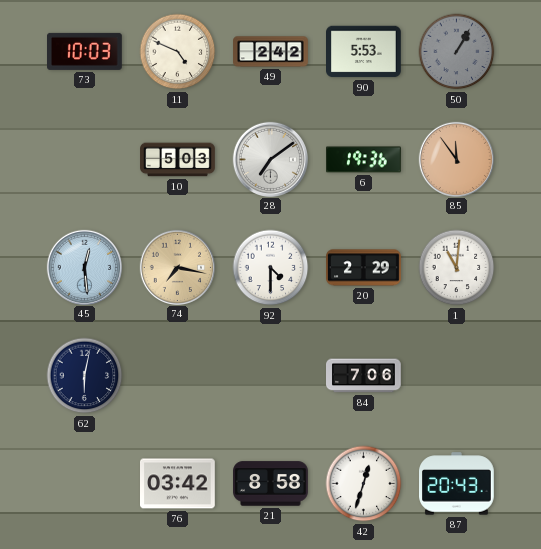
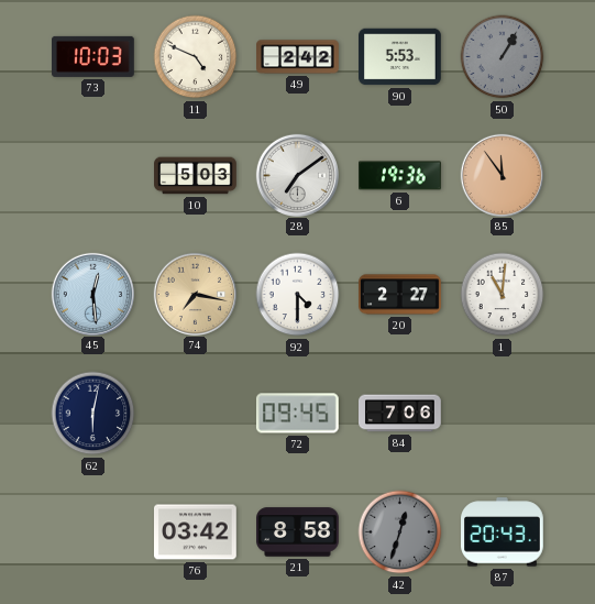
20: 2:29 -> 2:27
72: none -> 09:45
42 dial: white -> grey
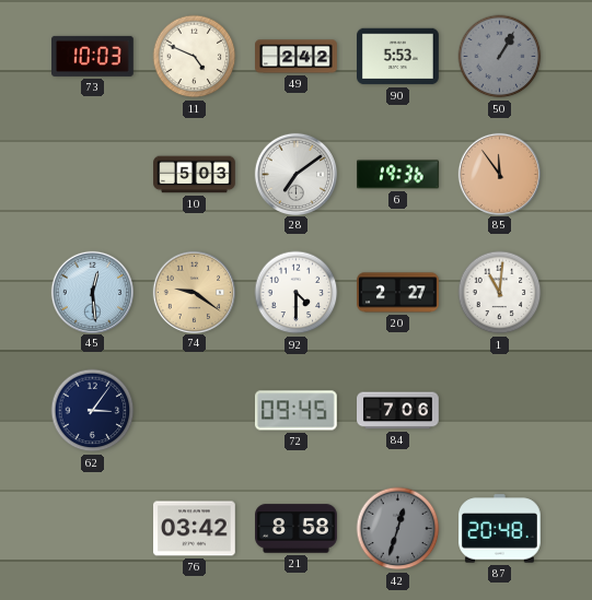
74: 7:17 -> 9:21
62: 6:02 -> 3:06
87: 20:43 -> 20:48
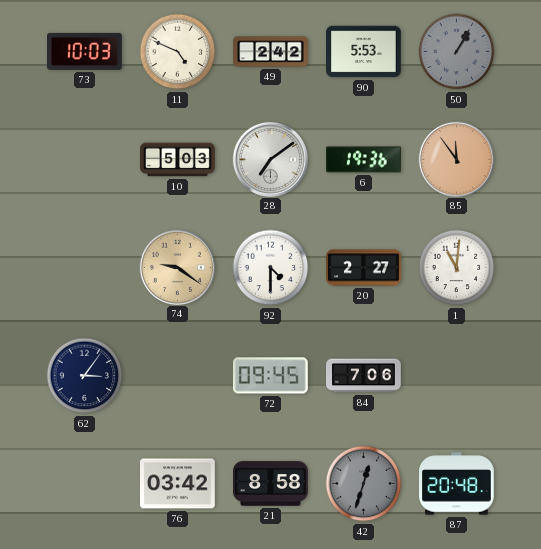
45: 12:29 -> none
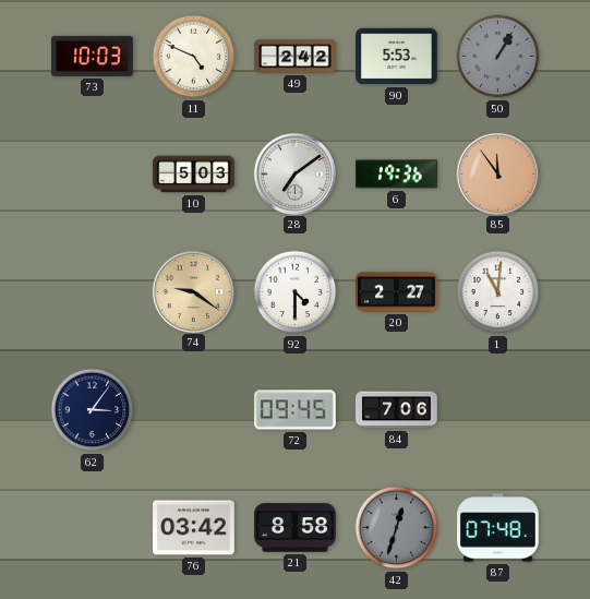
87: 20:48 -> 07:48
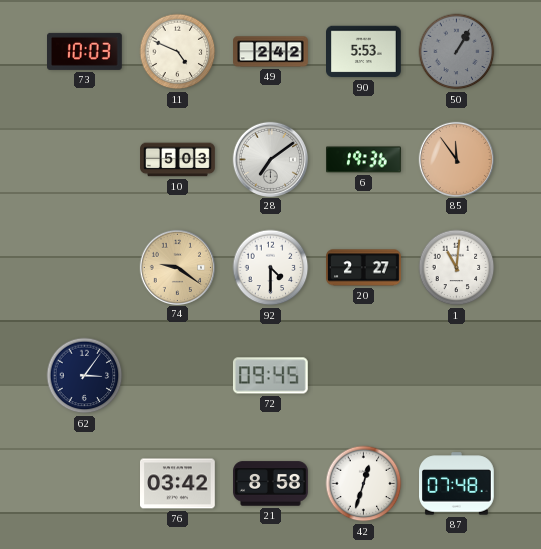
84: 7:06 -> none
42 dial: grey -> white
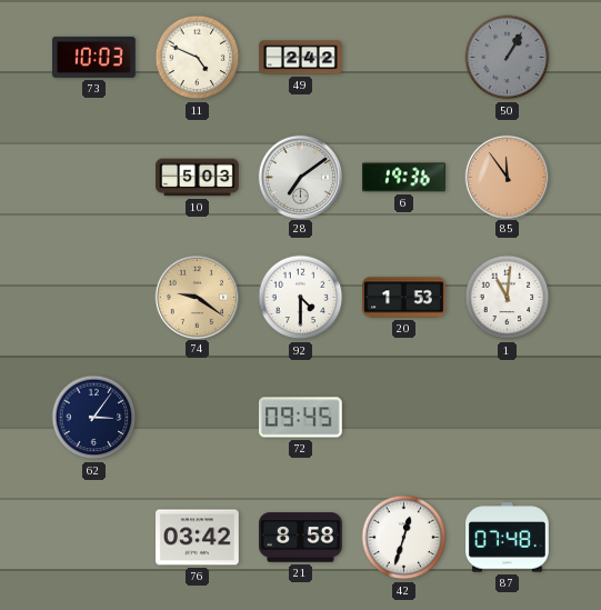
90: 5:53 -> none
20: 2:27 -> 1:53
